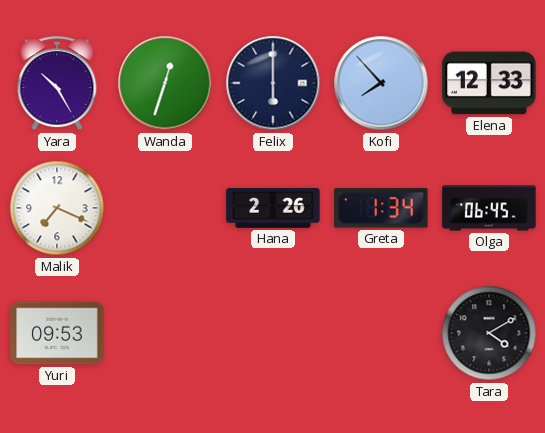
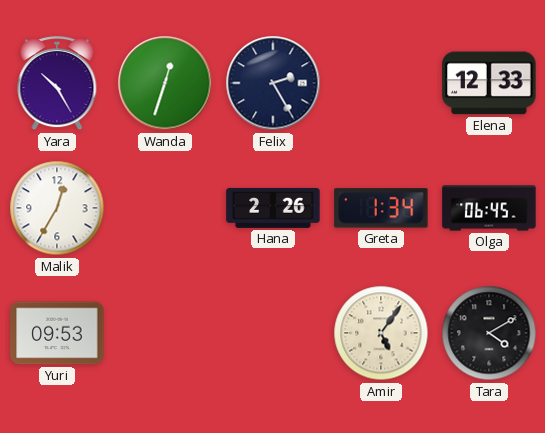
Felix: 6:00 -> 2:25
Kofi: 7:53 -> none
Malik: 7:19 -> 12:35
Amir: none -> 5:06
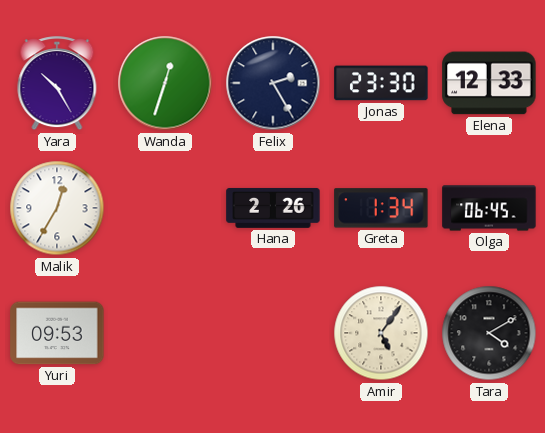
Jonas: none -> 23:30
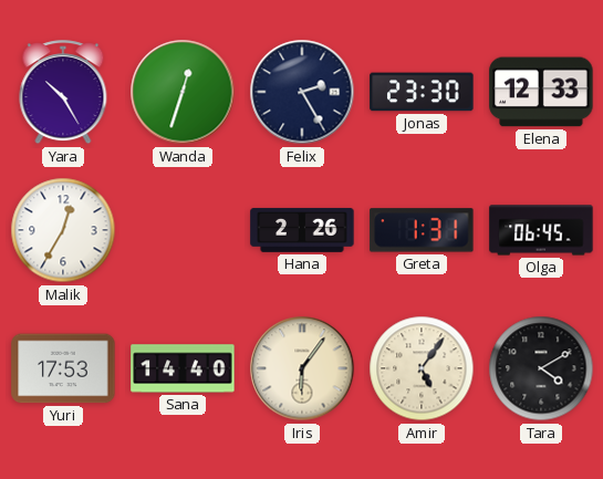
Greta: 1:34 -> 1:31
Yuri: 09:53 -> 17:53
Sana: none -> 14:40
Iris: none -> 6:06
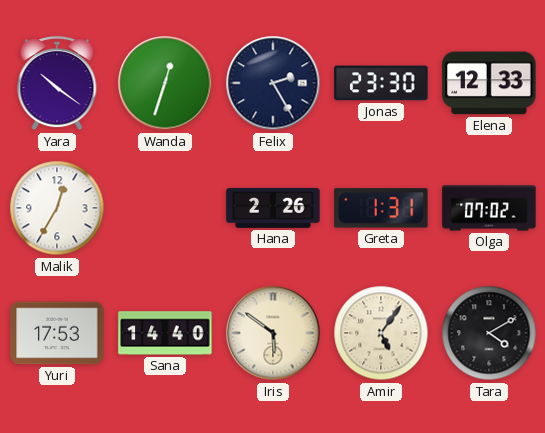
Yara: 10:25 -> 10:21
Olga: 06:45 -> 07:02
Iris: 6:06 -> 5:51
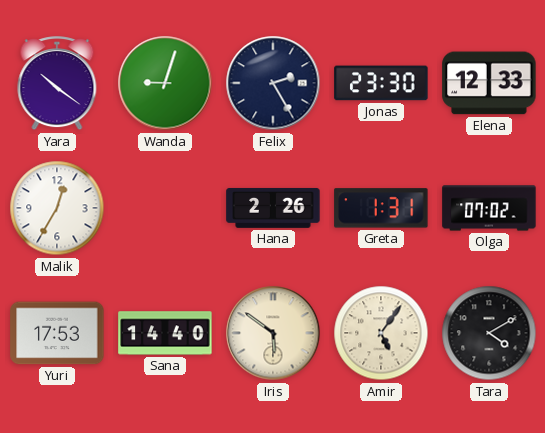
Wanda: 12:33 -> 9:03
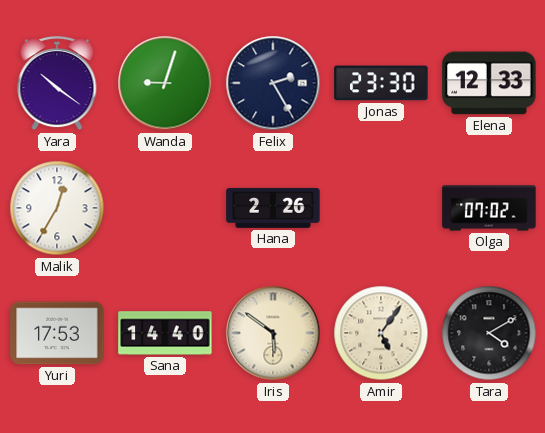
Greta: 1:31 -> none
